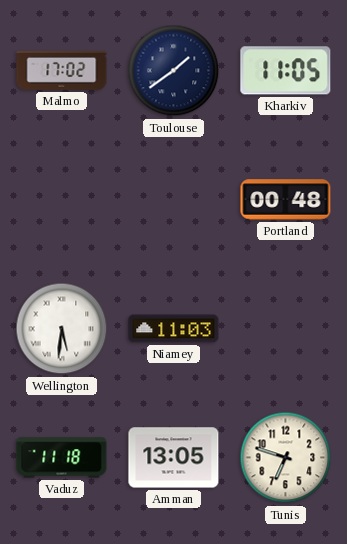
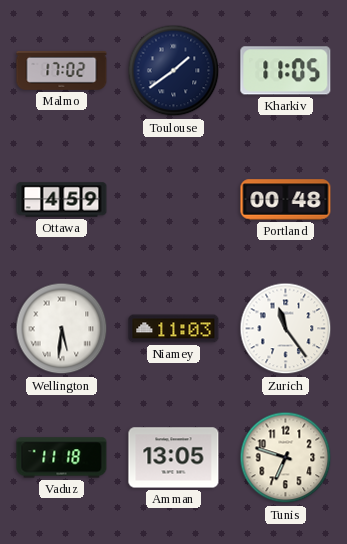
Ottawa: none -> 4:59
Zurich: none -> 11:24
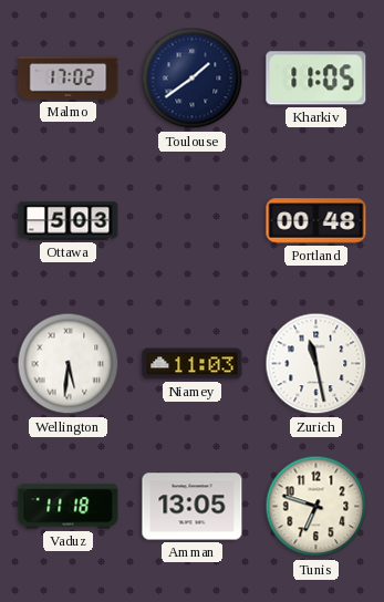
Ottawa: 4:59 -> 5:03
Zurich: 11:24 -> 11:28
